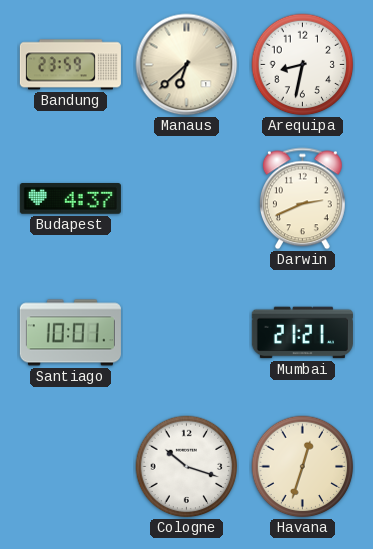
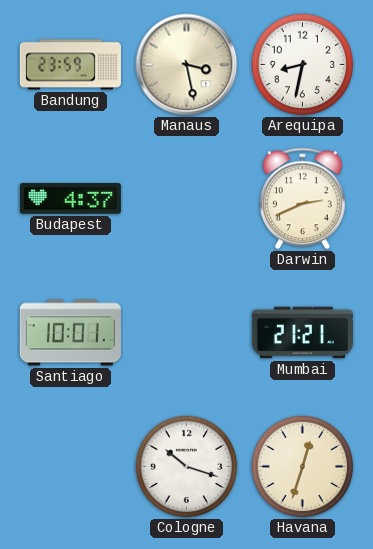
Manaus: 6:38 -> 3:28
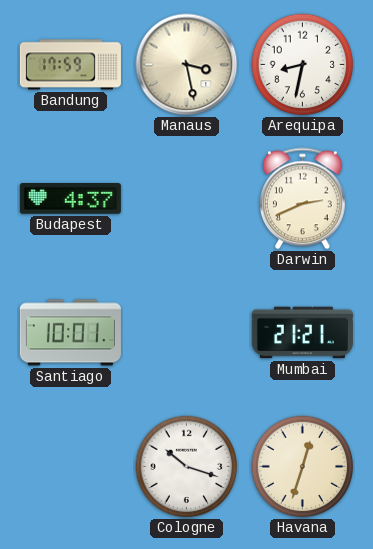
Bandung: 23:59 -> 17:59
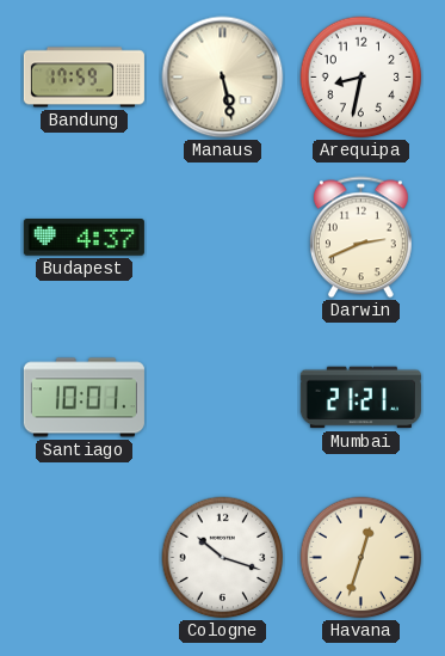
Manaus: 3:28 -> 5:28
